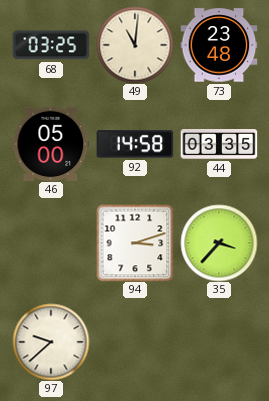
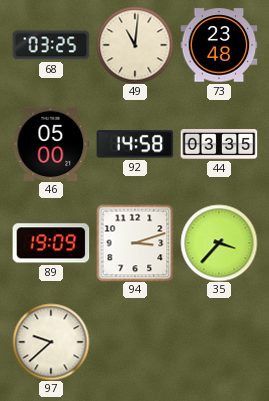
89: none -> 19:09
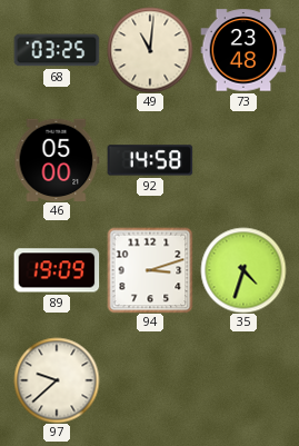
44: 03:35 -> none
35: 3:37 -> 4:33
